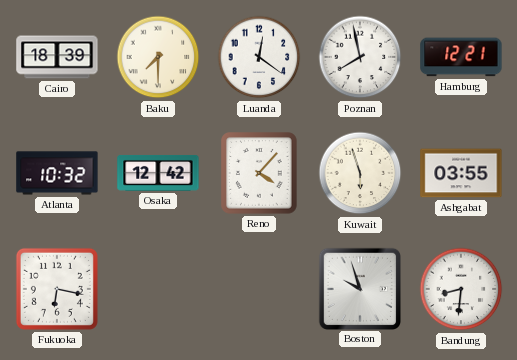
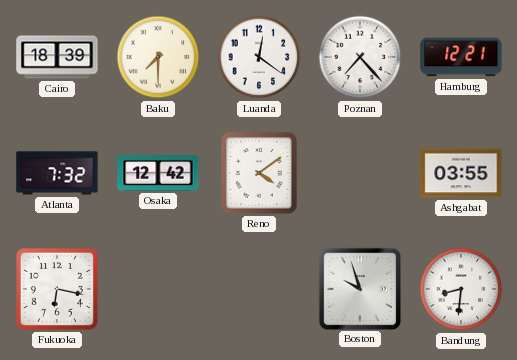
Poznan: 7:58 -> 7:23
Atlanta: 10:32 -> 7:32
Reno: 4:07 -> 4:09
Kuwait: 5:57 -> none
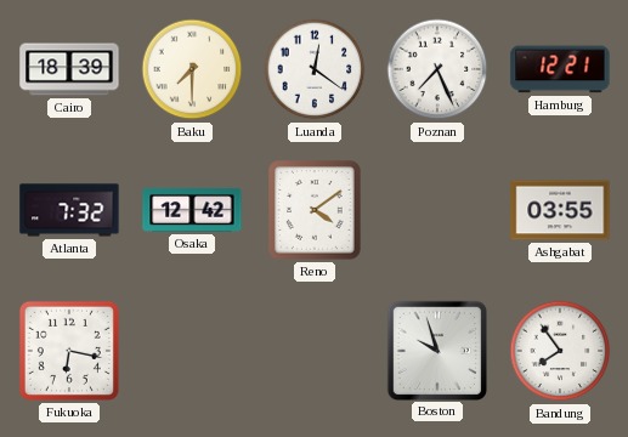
Poznan: 7:23 -> 7:26
Bandung: 8:31 -> 7:54
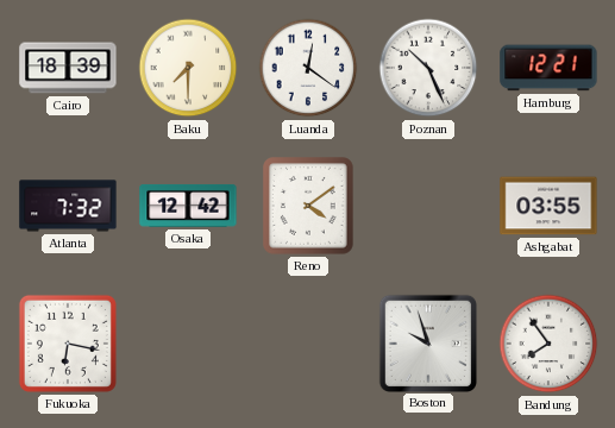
Poznan: 7:26 -> 10:26
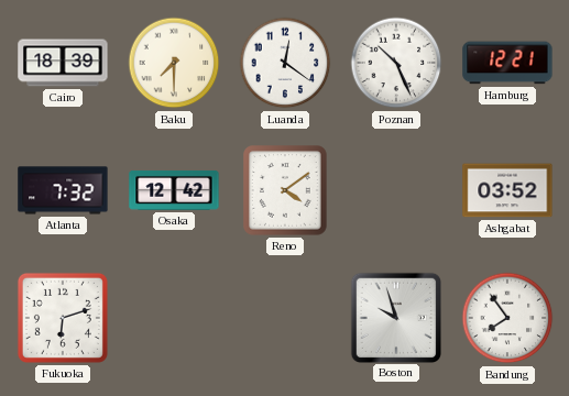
Ashgabat: 03:55 -> 03:52
Fukuoka: 6:17 -> 6:12
